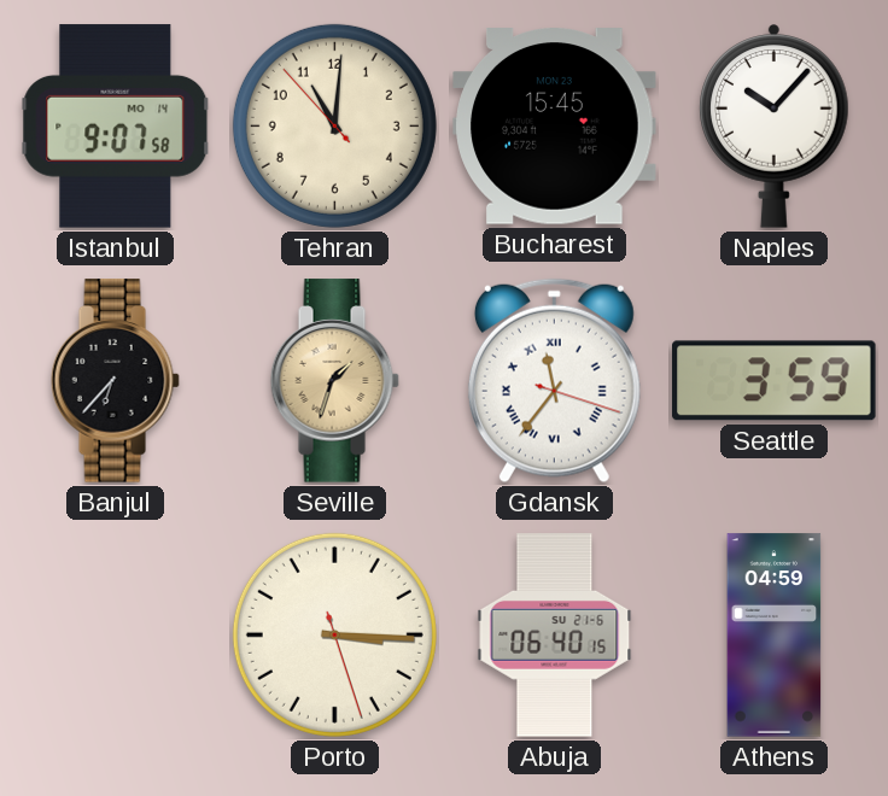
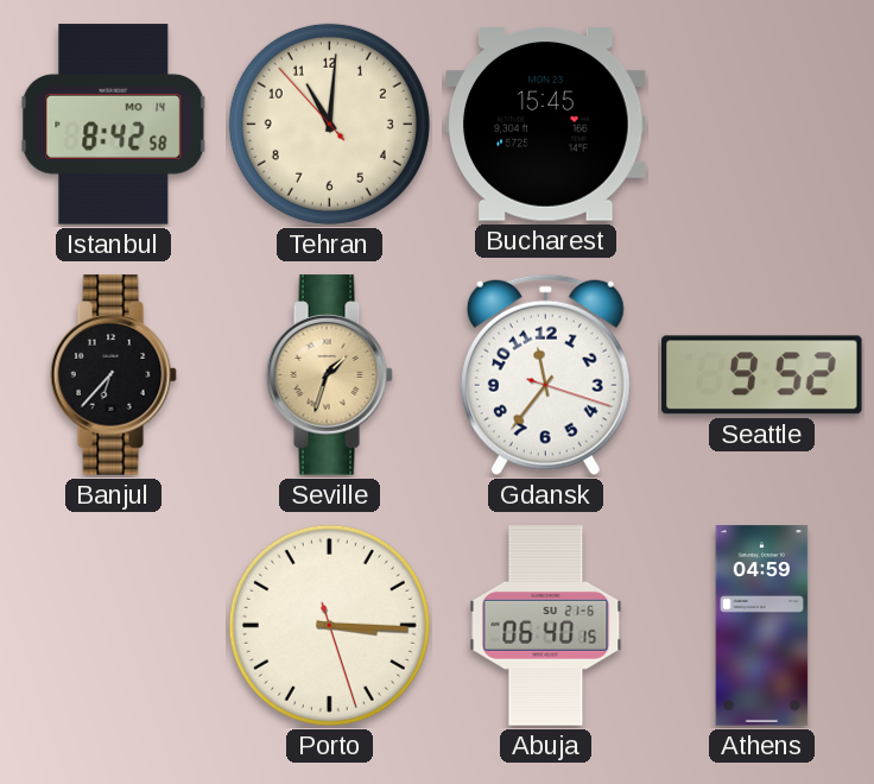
Istanbul: 9:07 -> 8:42
Naples: 10:07 -> none
Gdansk numerals: Roman -> Arabic
Seattle: 3:59 -> 9:52
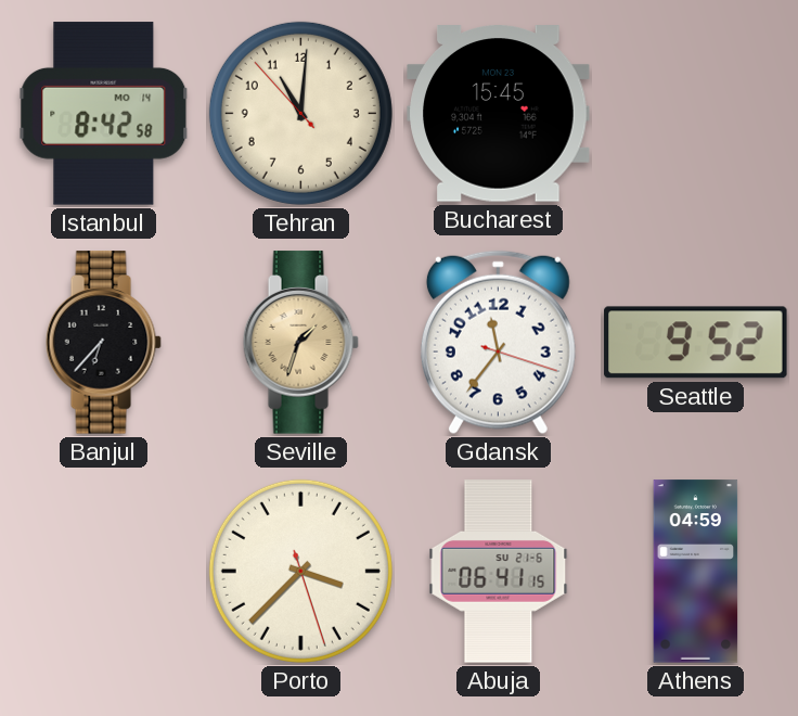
Porto: 3:15 -> 3:37
Abuja: 06:40 -> 06:41
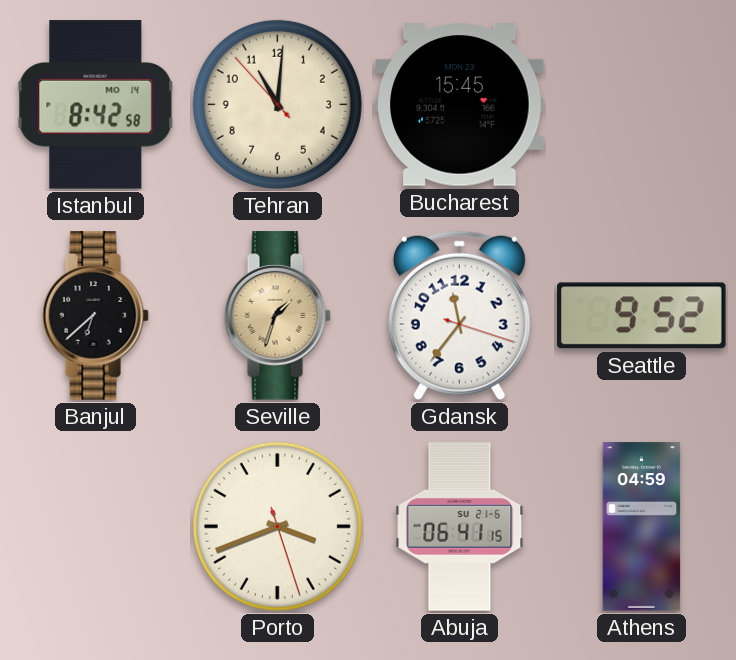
Banjul: 6:37 -> 6:38
Porto: 3:37 -> 3:41
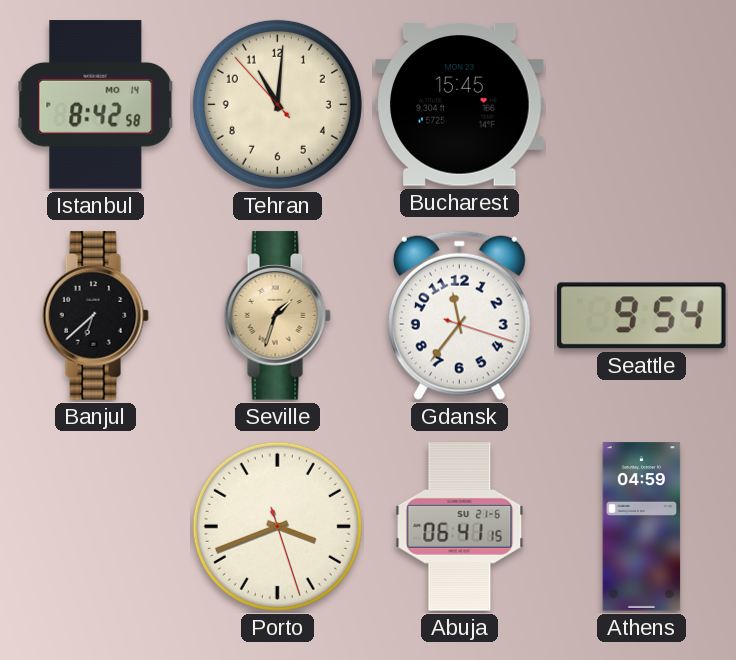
Seattle: 9:52 -> 9:54
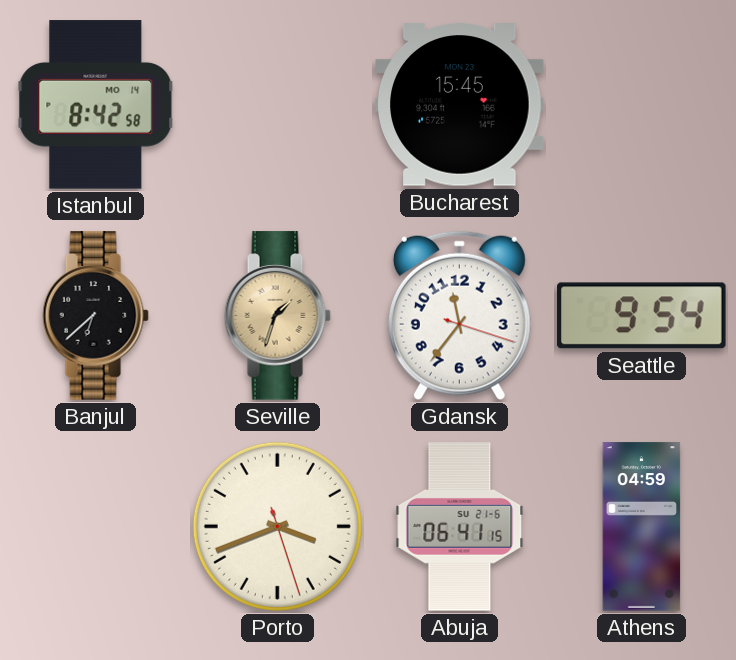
Tehran: 11:00 -> none
